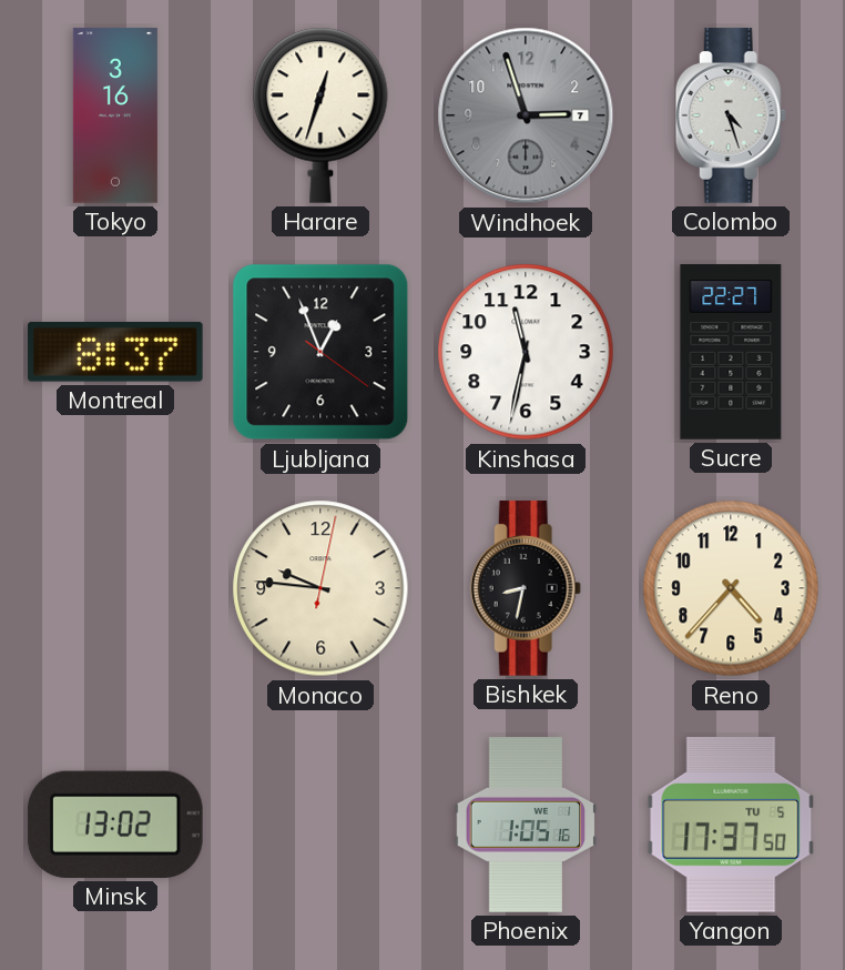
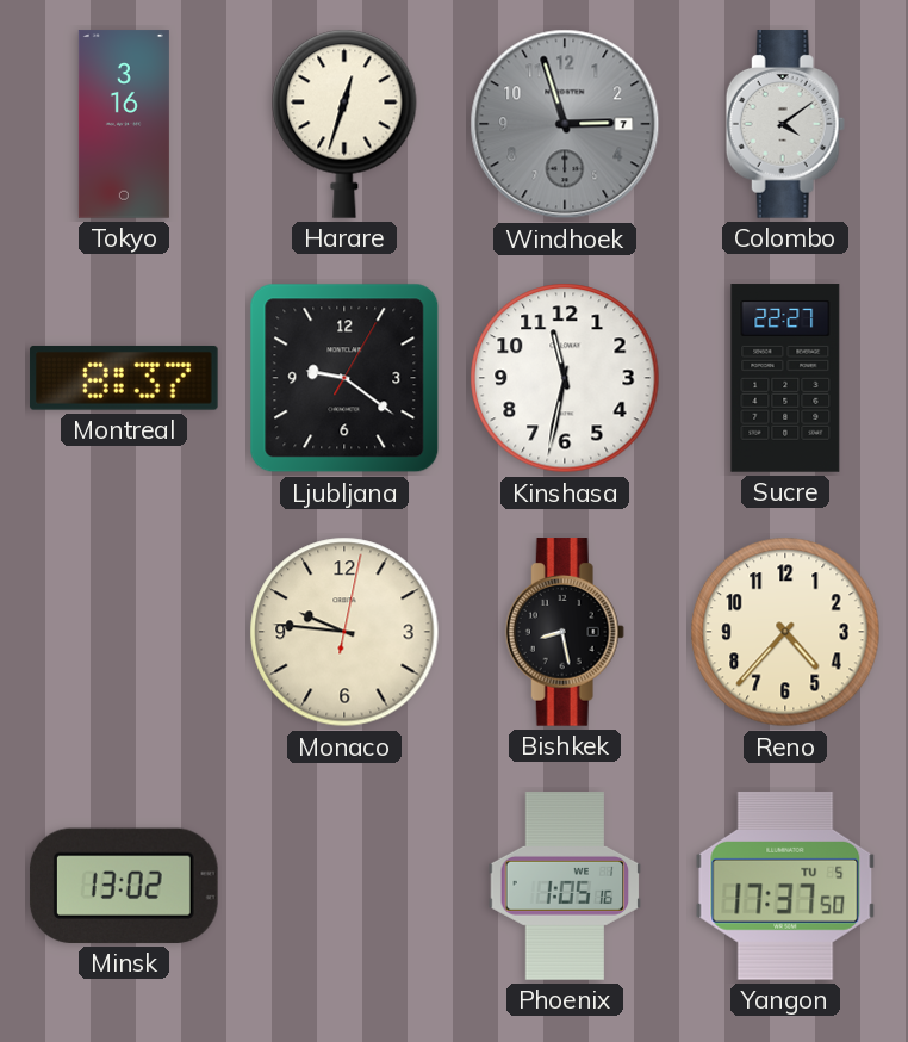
Colombo: 4:27 -> 4:09
Ljubljana: 12:56 -> 9:21
Bishkek: 8:32 -> 8:28
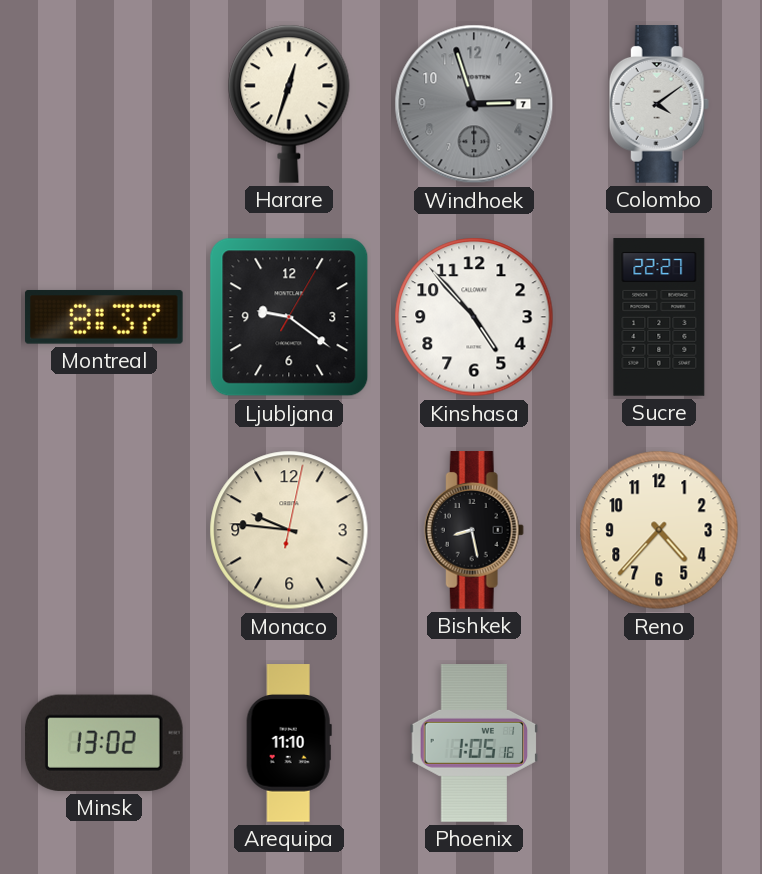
Tokyo: 3:16 -> none
Kinshasa: 11:32 -> 4:53
Arequipa: none -> 11:10
Yangon: 17:37 -> none
